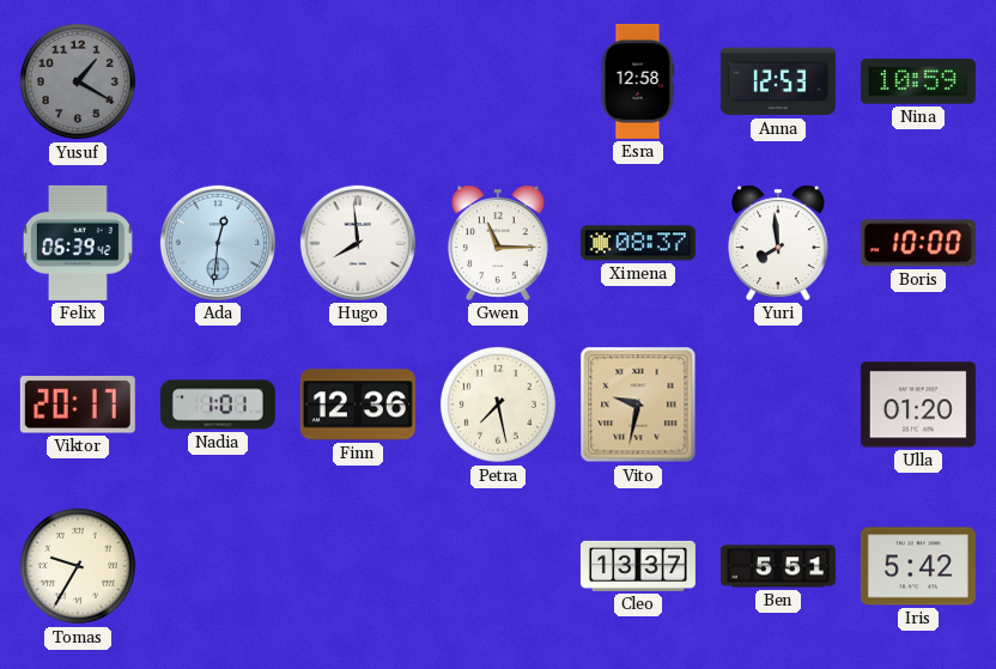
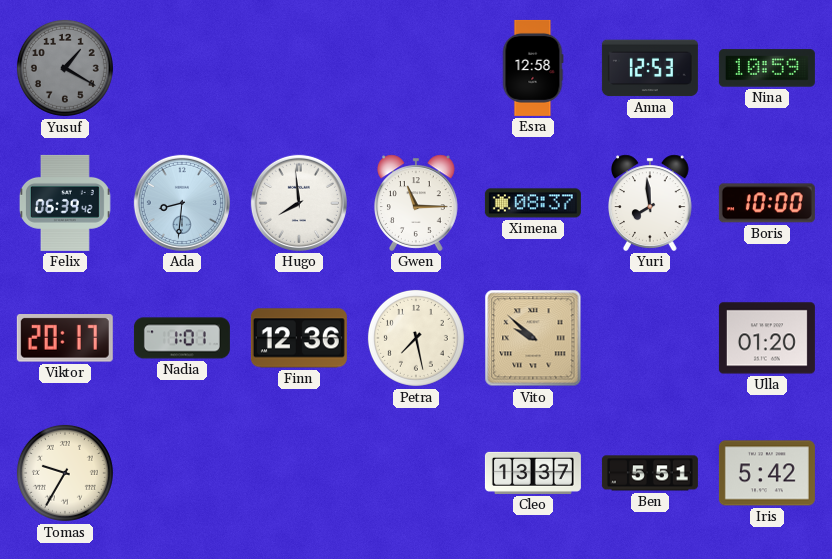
Ada: 12:31 -> 8:31
Vito: 9:32 -> 9:52
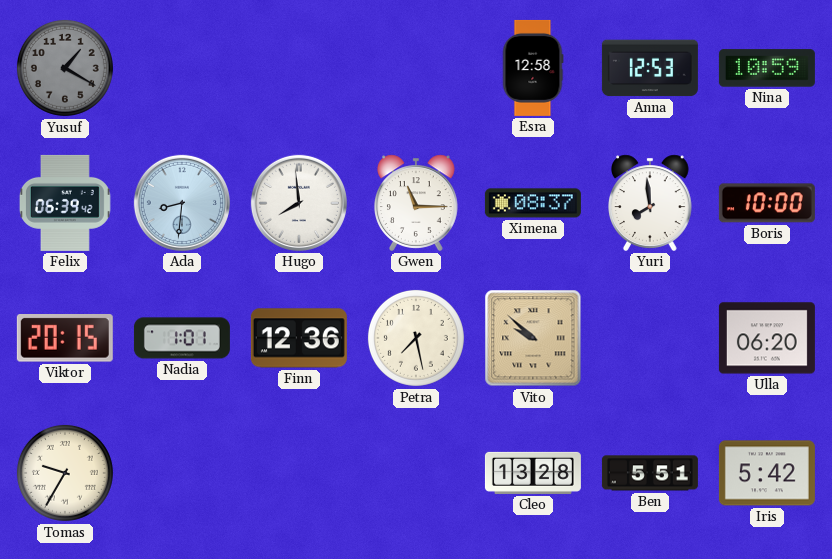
Viktor: 20:17 -> 20:15
Ulla: 01:20 -> 06:20
Cleo: 13:37 -> 13:28
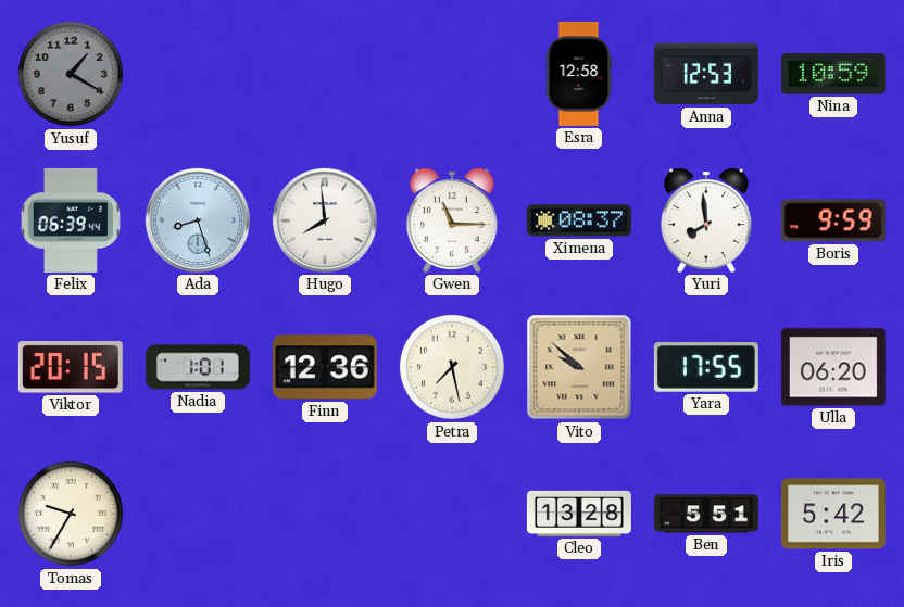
Felix: 06:39:42 -> 06:39:44
Ada: 8:31 -> 8:27
Boris: 10:00 -> 9:59
Yara: none -> 17:55
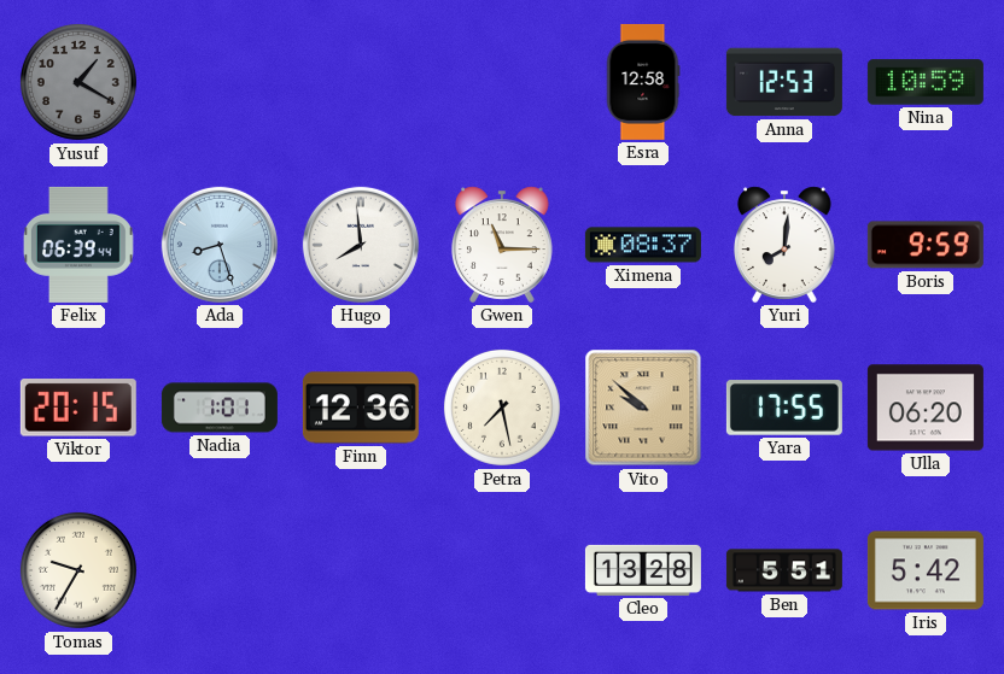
Yuri: 7:59 -> 8:01
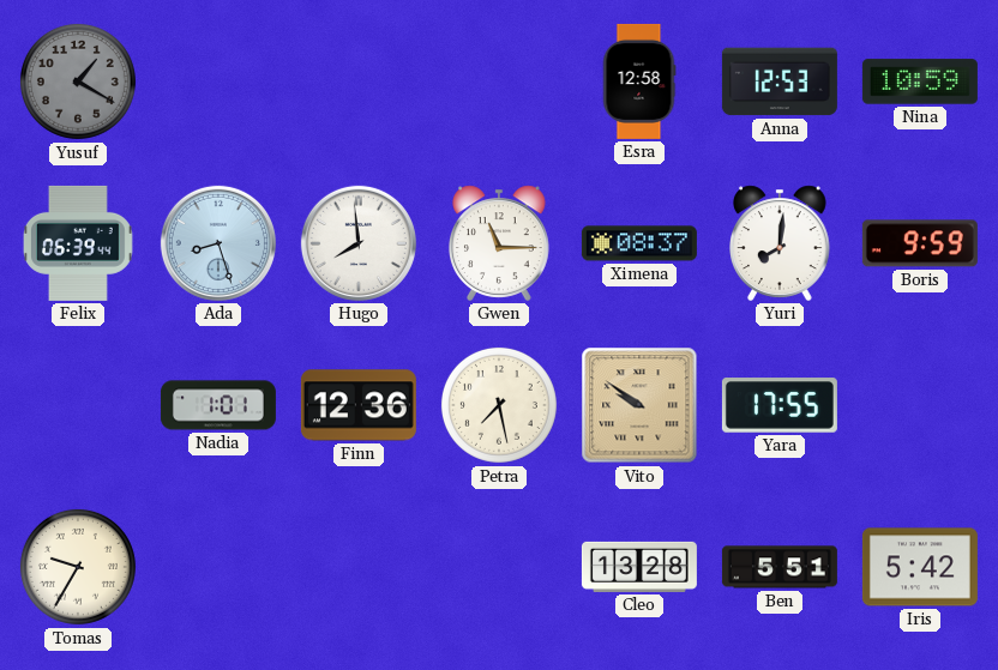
Viktor: 20:15 -> none
Vito: 9:52 -> 9:51
Ulla: 06:20 -> none
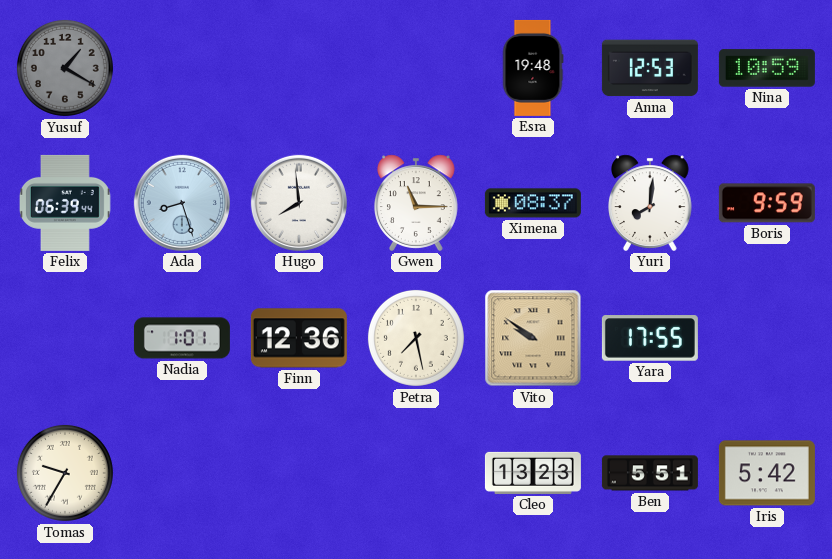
Esra: 12:58 -> 19:48
Cleo: 13:28 -> 13:23
